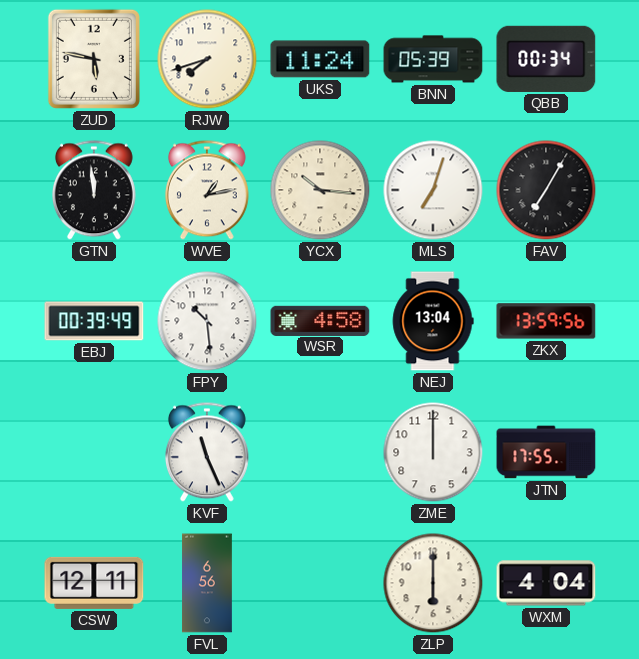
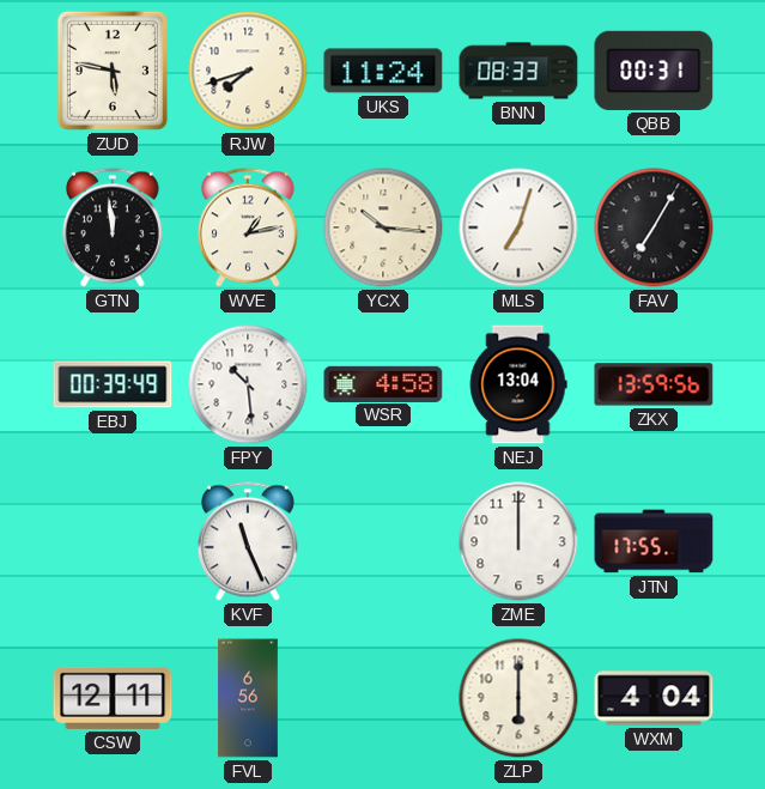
BNN: 05:39 -> 08:33
QBB: 00:34 -> 00:31
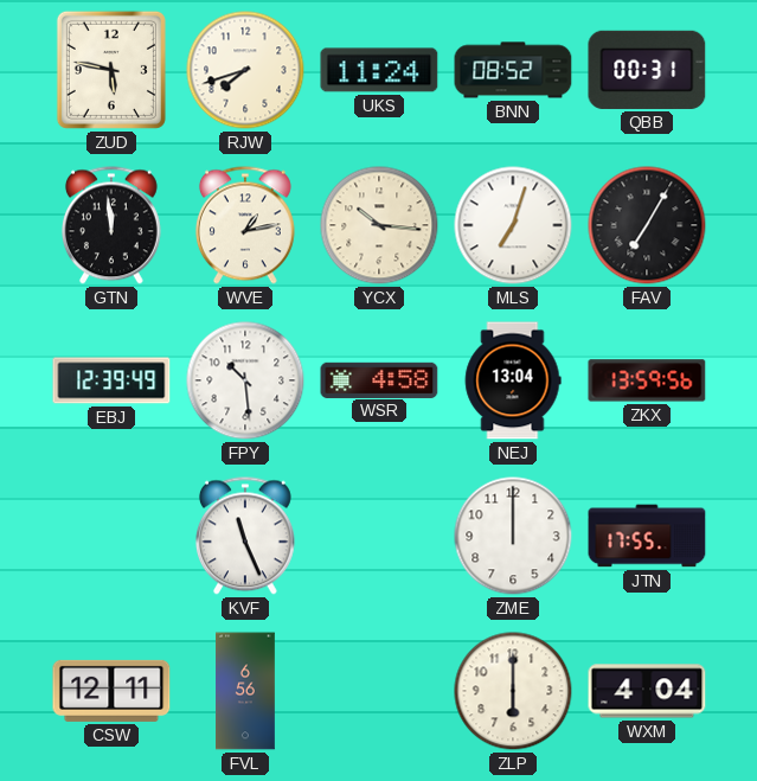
BNN: 08:33 -> 08:52
EBJ: 00:39 -> 12:39
